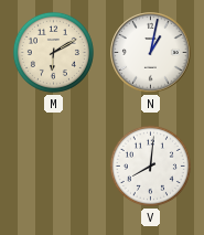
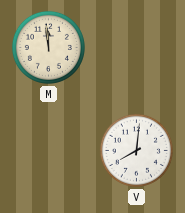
M: 6:10 -> 11:59
N: 1:02 -> none
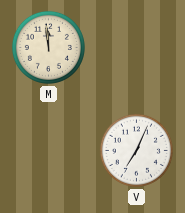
V: 8:01 -> 7:04
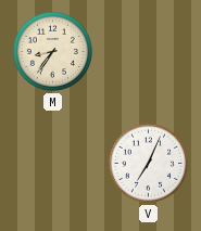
M: 11:59 -> 8:36
